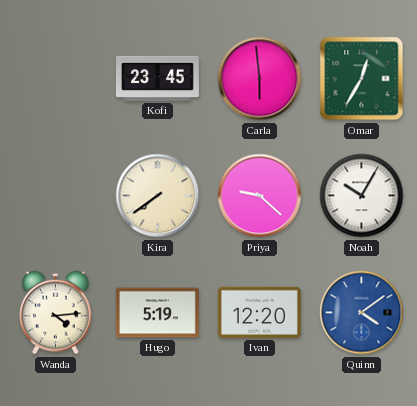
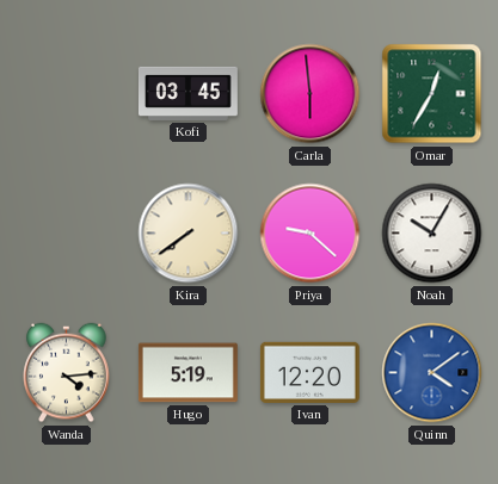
Kofi: 23:45 -> 03:45
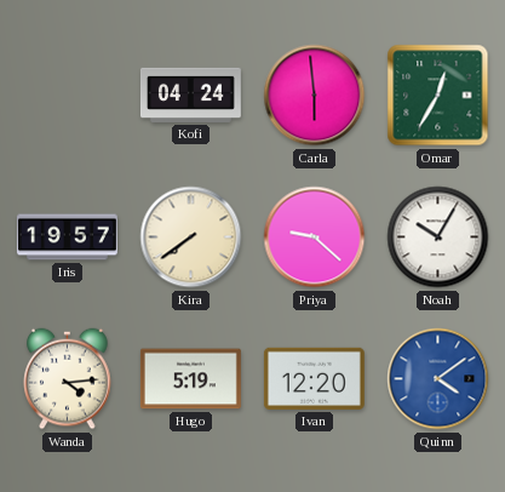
Kofi: 03:45 -> 04:24
Iris: none -> 19:57
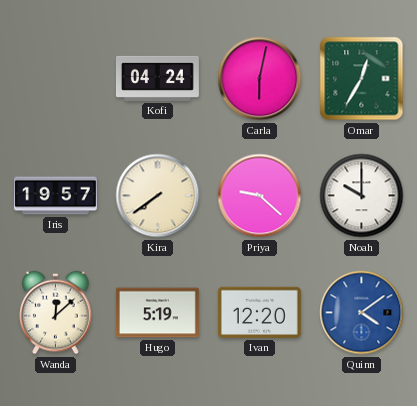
Carla: 5:59 -> 6:02
Noah: 10:05 -> 10:00
Wanda: 4:14 -> 12:08
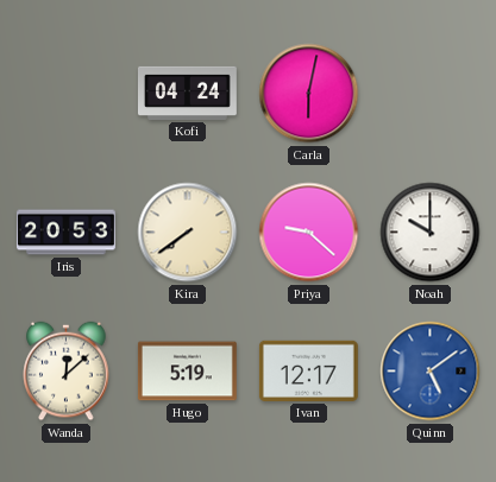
Omar: 12:35 -> none
Iris: 19:57 -> 20:53
Ivan: 12:20 -> 12:17
Quinn: 4:09 -> 5:09
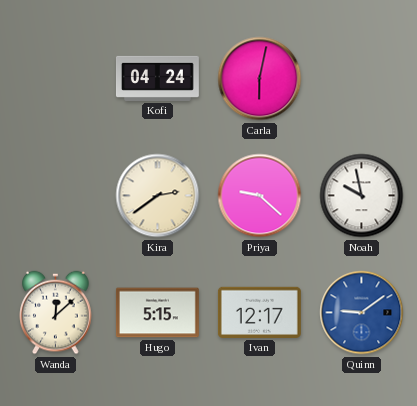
Iris: 20:53 -> none
Kira: 7:39 -> 2:39
Noah: 10:00 -> 9:58
Hugo: 5:19 -> 5:15
Quinn: 5:09 -> 9:09
